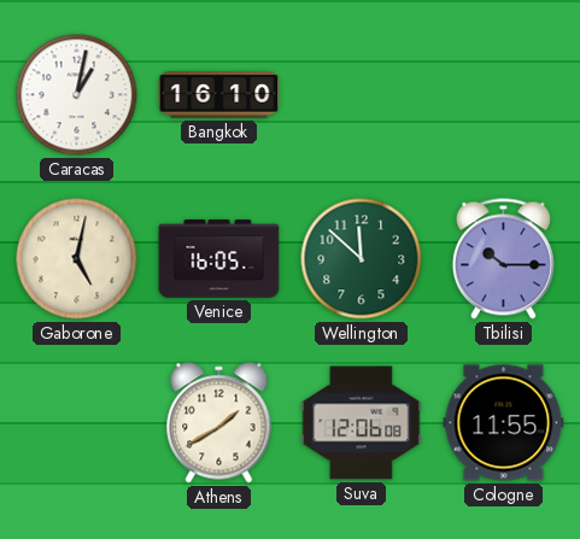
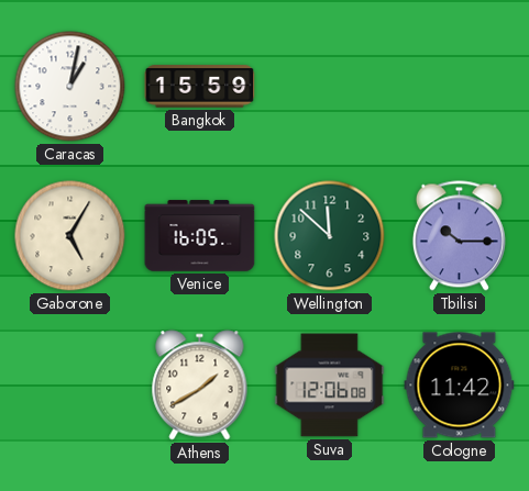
Bangkok: 16:10 -> 15:59
Gaborone: 5:02 -> 5:05
Cologne: 11:55 -> 11:42
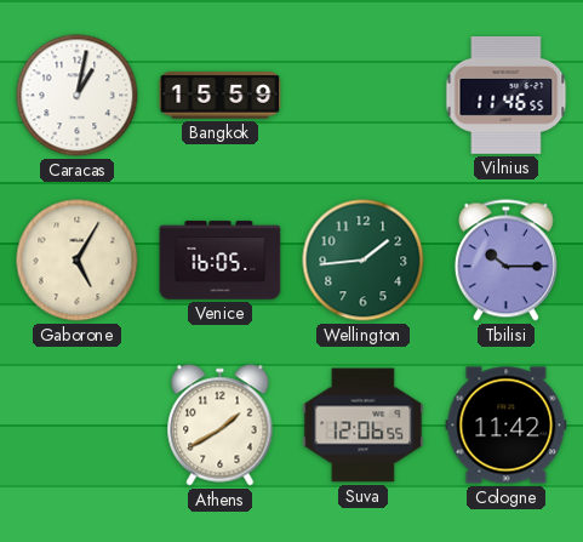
Vilnius: none -> 11:46
Wellington: 11:52 -> 1:44
Suva: 12:06:08 -> 12:06:55
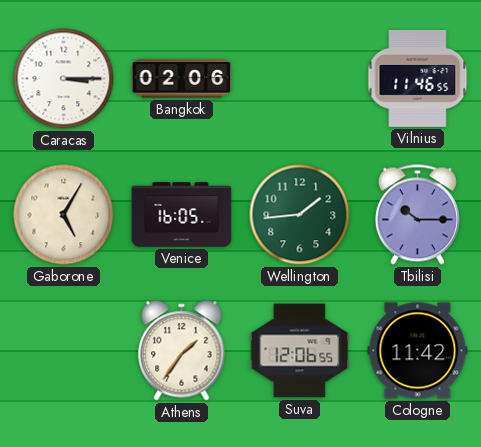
Caracas: 1:02 -> 3:15
Bangkok: 15:59 -> 02:06
Athens: 1:40 -> 1:36
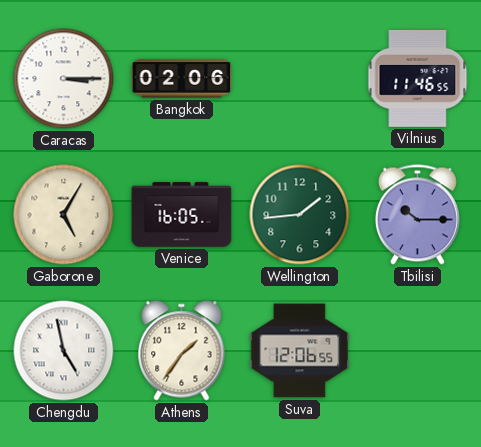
Chengdu: none -> 4:58
Cologne: 11:42 -> none
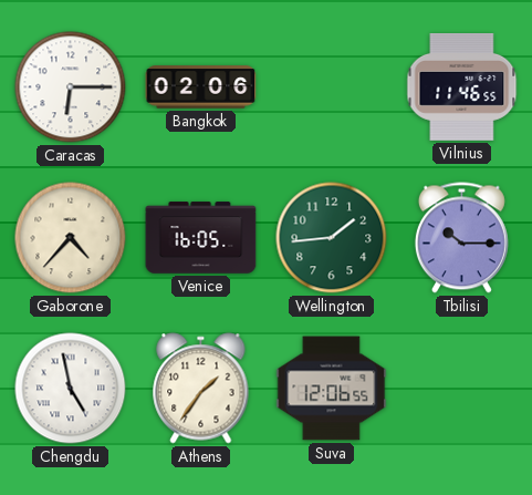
Caracas: 3:15 -> 6:15
Gaborone: 5:05 -> 4:37
